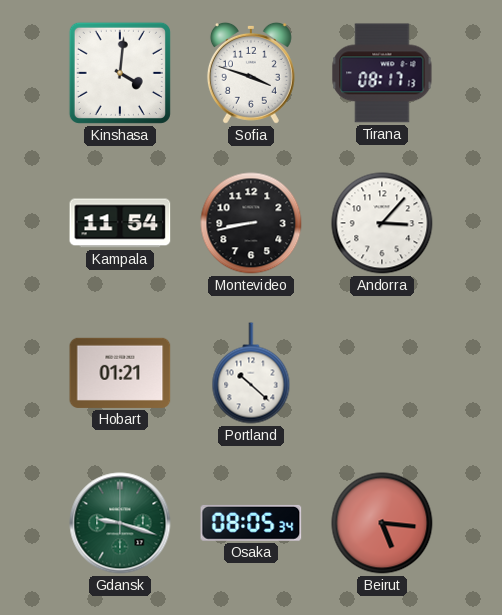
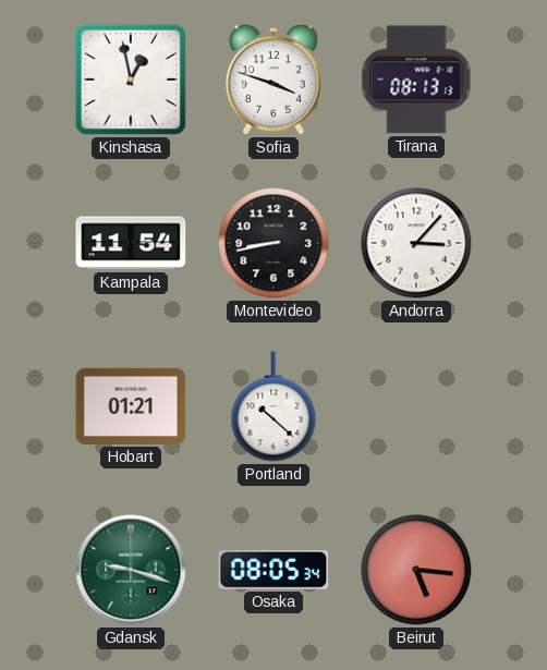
Kinshasa: 4:01 -> 12:58
Tirana: 08:17 -> 08:13
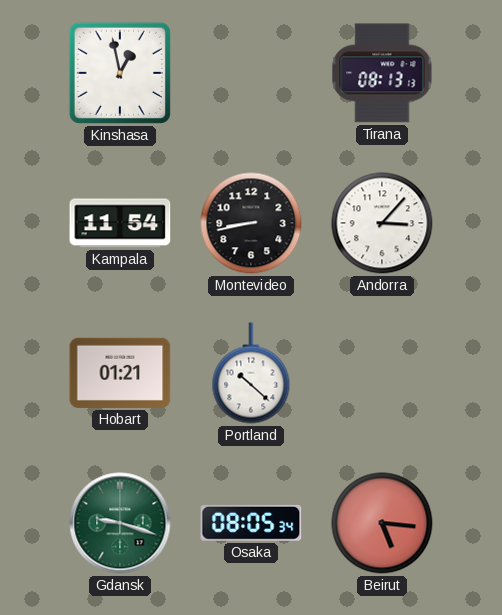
Sofia: 3:48 -> none
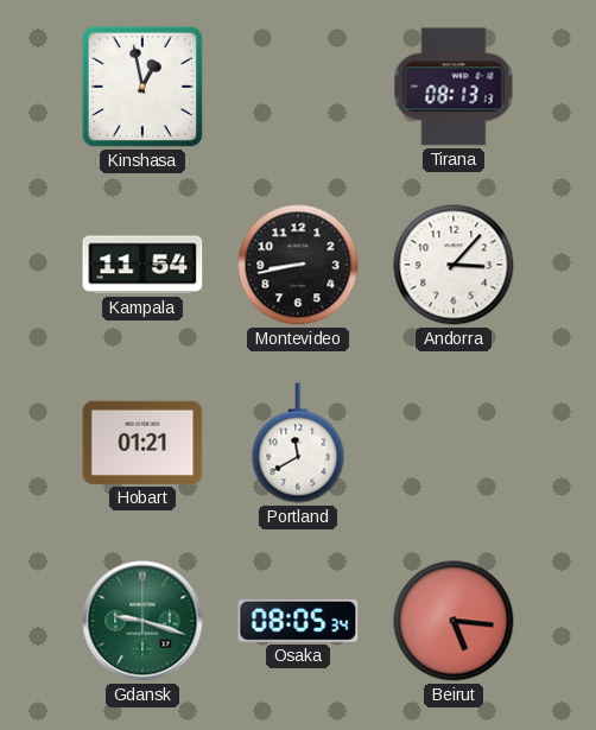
Portland: 10:22 -> 11:40
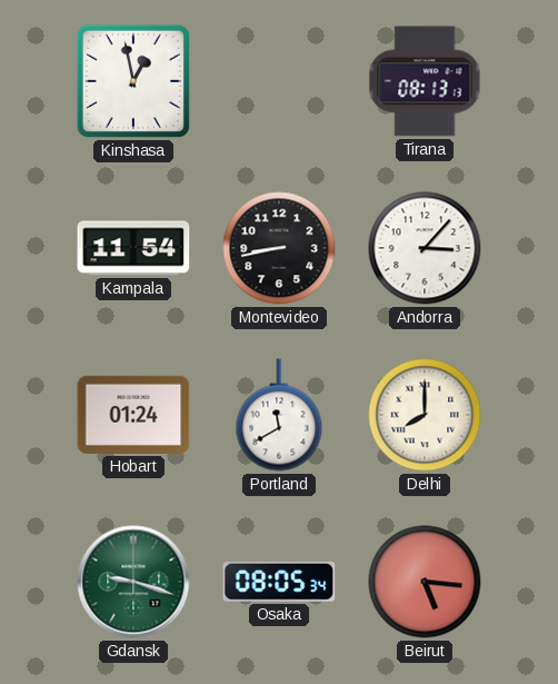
Hobart: 01:21 -> 01:24
Delhi: none -> 8:00
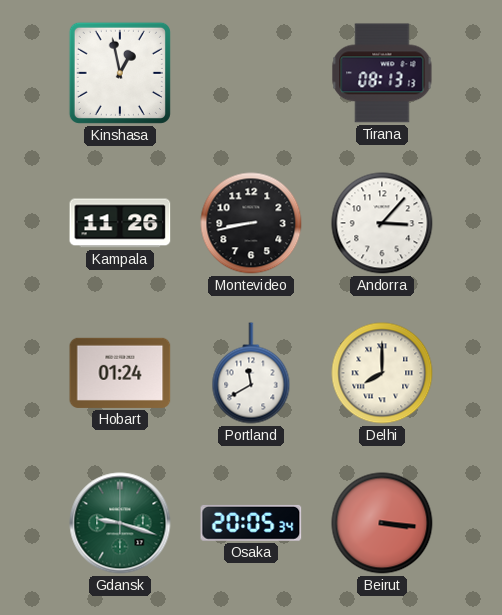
Kampala: 11:54 -> 11:26
Osaka: 08:05 -> 20:05
Beirut: 5:16 -> 3:16
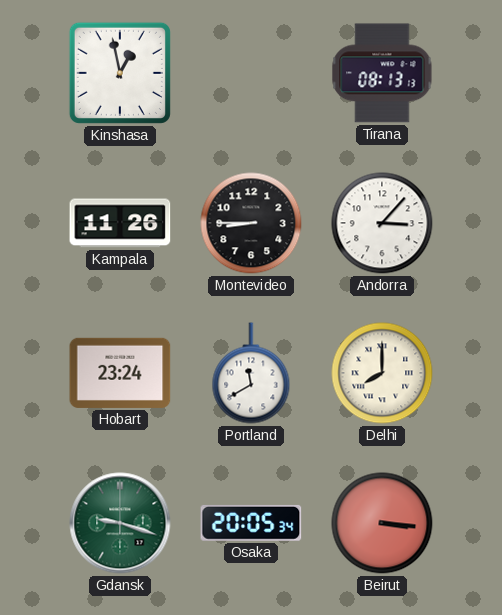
Montevideo: 8:43 -> 8:45
Hobart: 01:24 -> 23:24
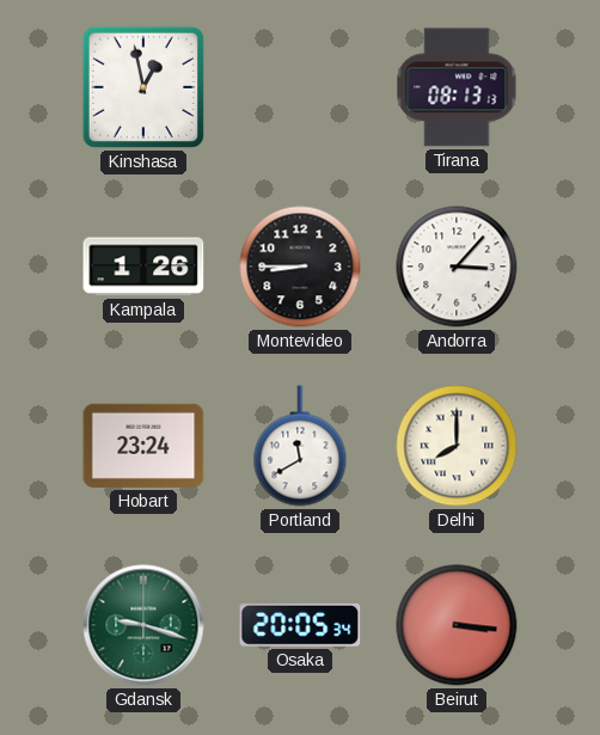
Kampala: 11:26 -> 1:26
